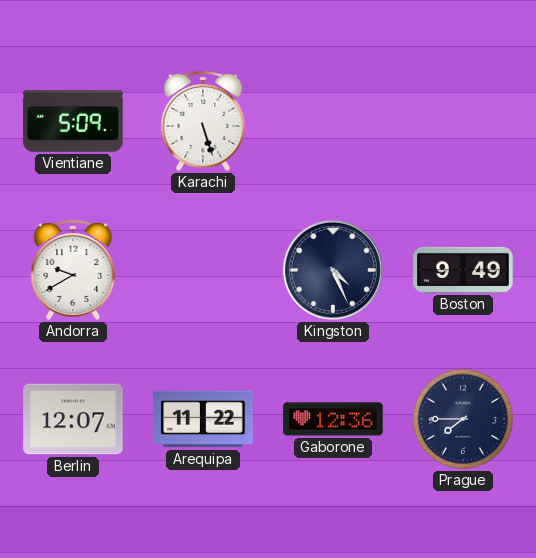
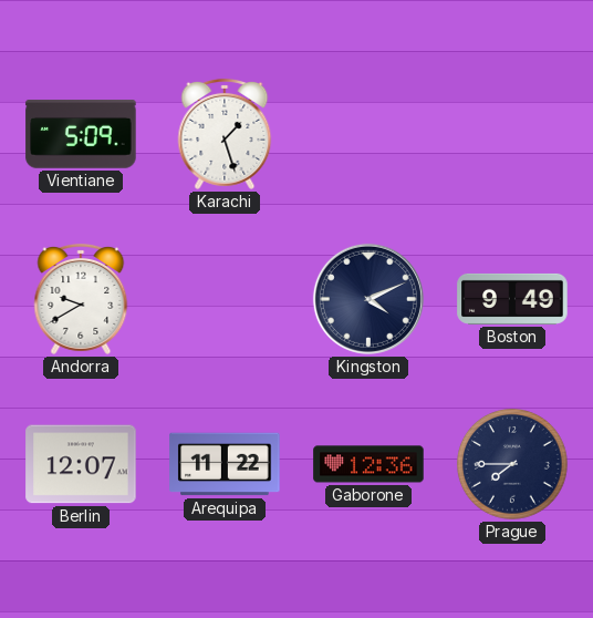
Karachi: 5:27 -> 1:27
Kingston: 4:26 -> 4:11
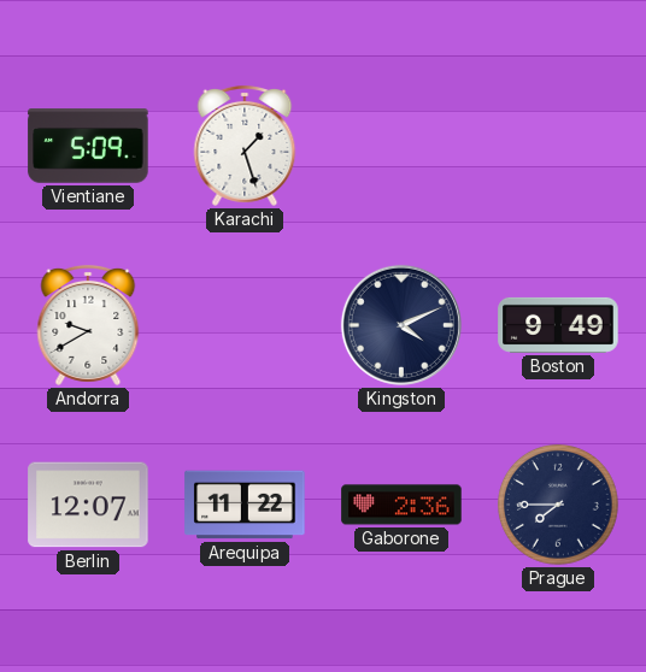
Gaborone: 12:36 -> 2:36
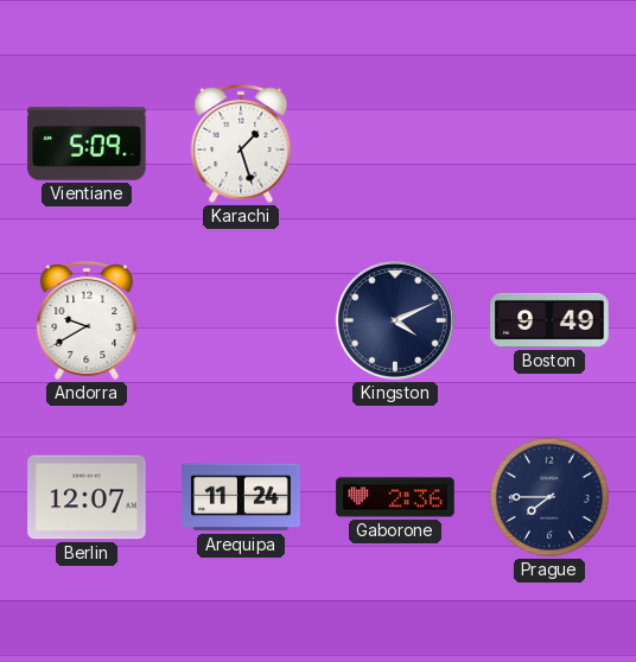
Arequipa: 11:22 -> 11:24
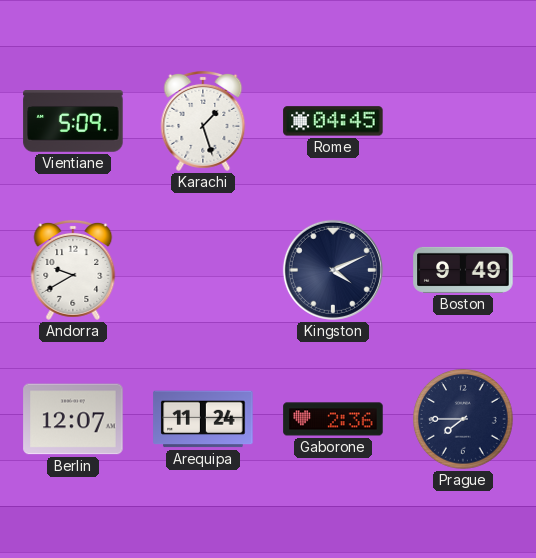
Rome: none -> 04:45
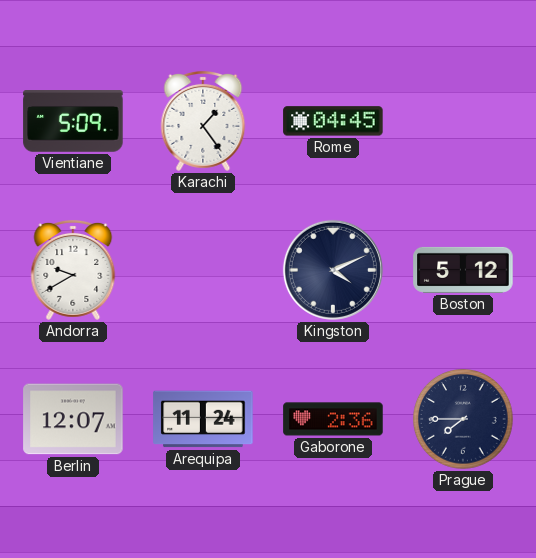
Karachi: 1:27 -> 1:24
Boston: 9:49 -> 5:12
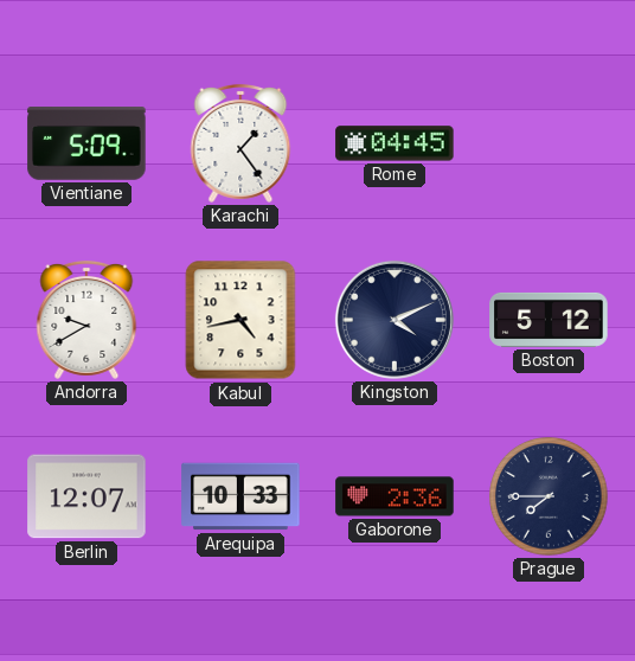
Kabul: none -> 4:43
Arequipa: 11:24 -> 10:33
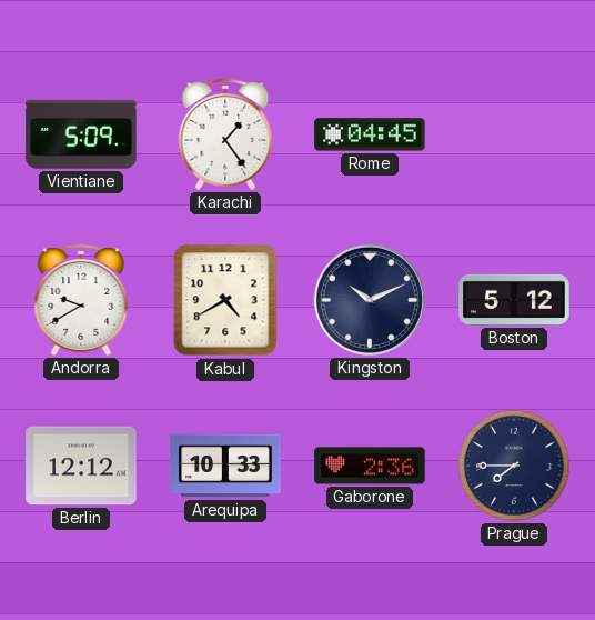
Kabul: 4:43 -> 4:40
Kingston: 4:11 -> 10:11
Berlin: 12:07 -> 12:12
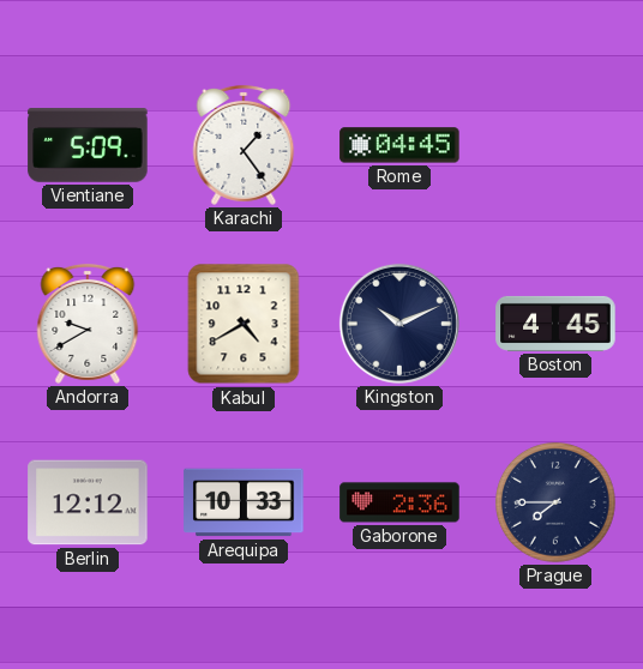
Boston: 5:12 -> 4:45
